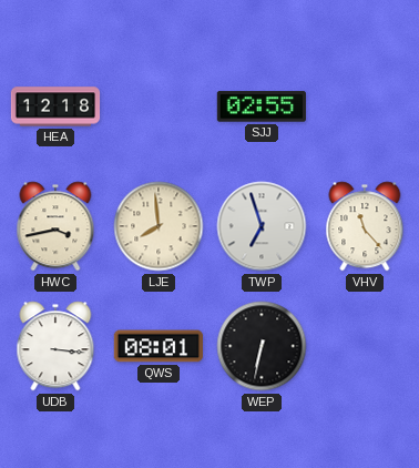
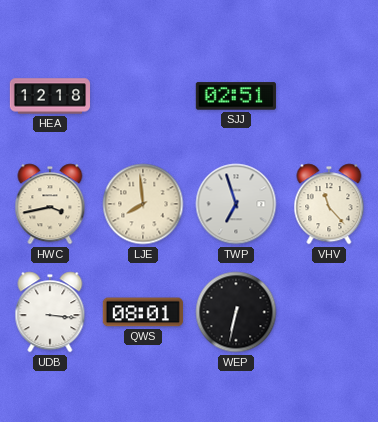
SJJ: 02:55 -> 02:51
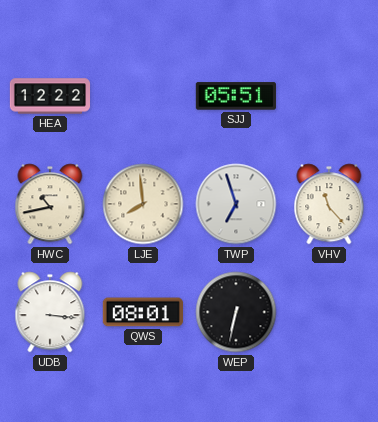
HEA: 12:18 -> 12:22
SJJ: 02:51 -> 05:51
HWC: 3:43 -> 10:43
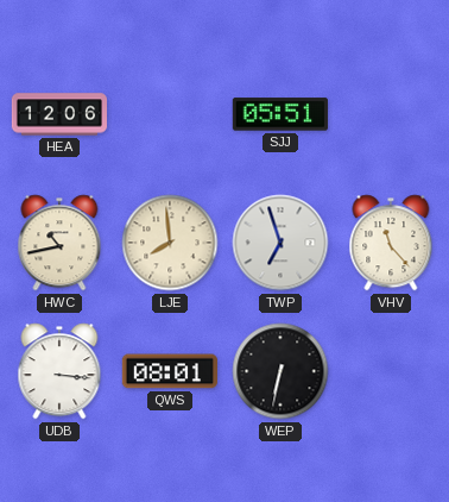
HEA: 12:22 -> 12:06
